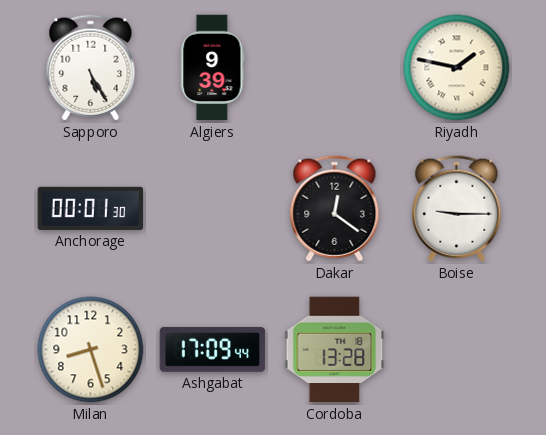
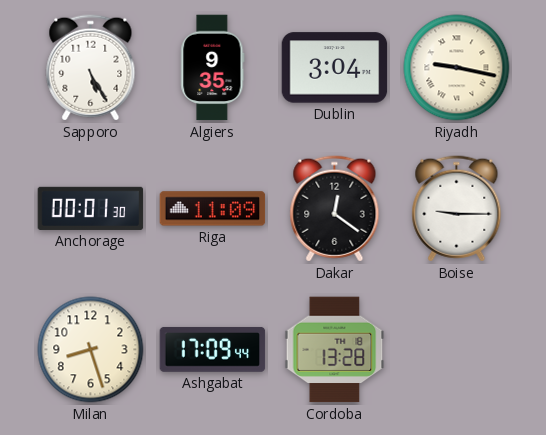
Algiers: 9:39 -> 9:35
Dublin: none -> 3:04
Riyadh: 1:47 -> 9:17
Riga: none -> 11:09
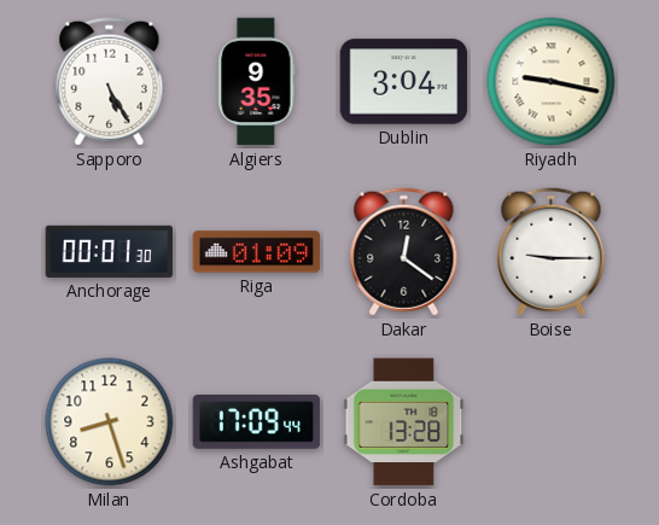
Riga: 11:09 -> 01:09
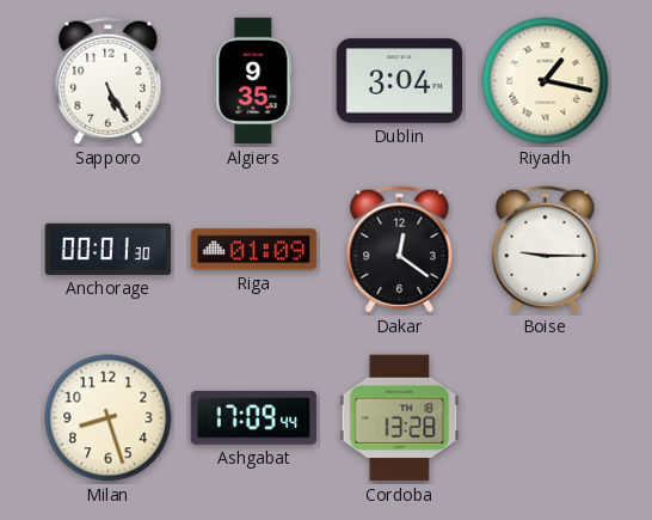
Riyadh: 9:17 -> 1:17
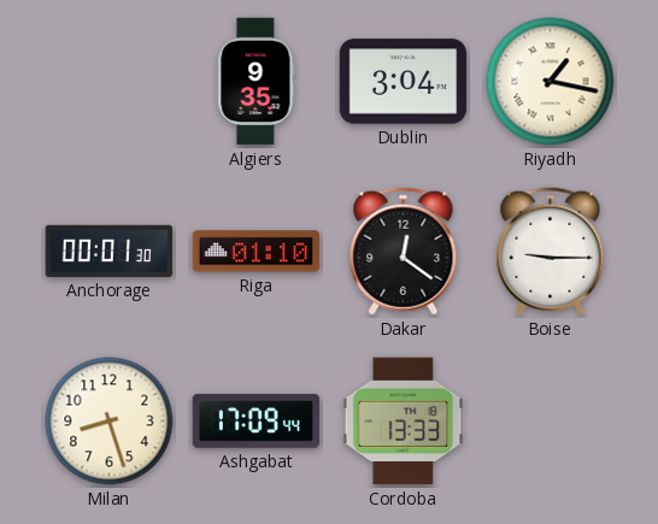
Sapporo: 5:25 -> none
Riga: 01:09 -> 01:10
Cordoba: 13:28 -> 13:33
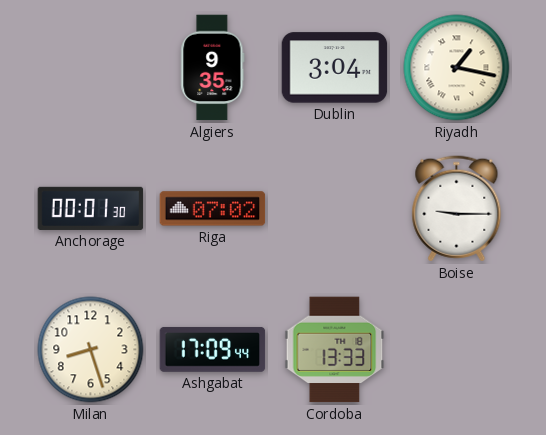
Riga: 01:10 -> 07:02
Dakar: 12:21 -> none
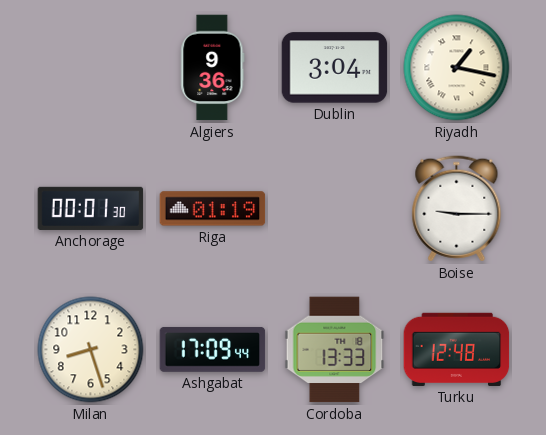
Algiers: 9:35 -> 9:36
Riga: 07:02 -> 01:19
Turku: none -> 12:48
